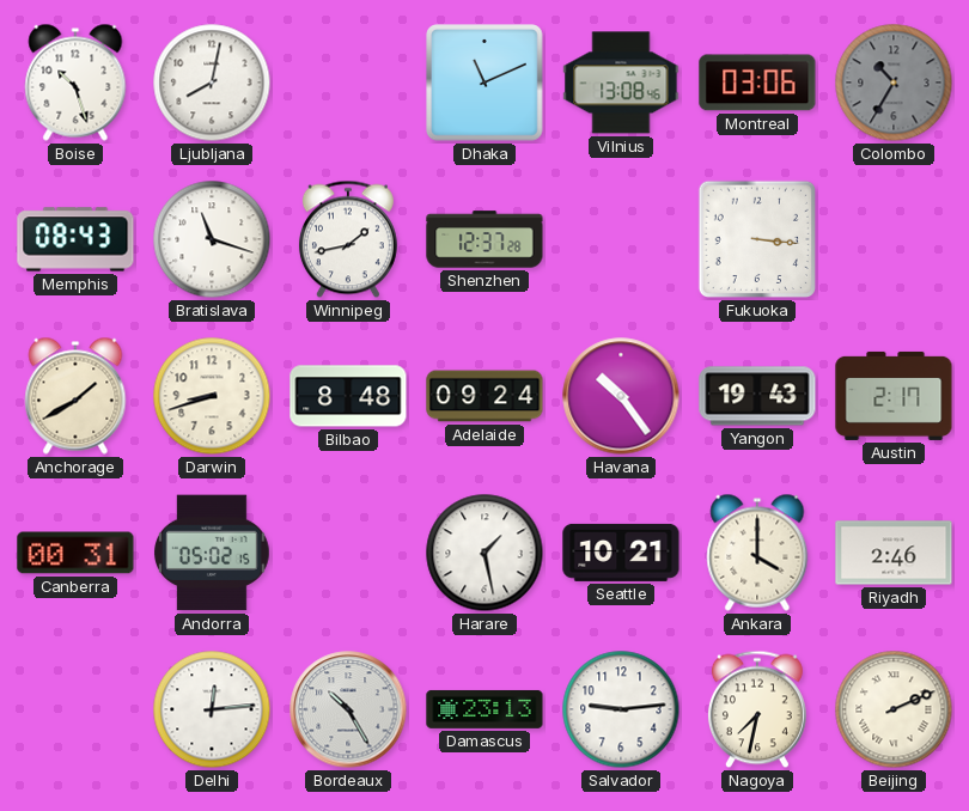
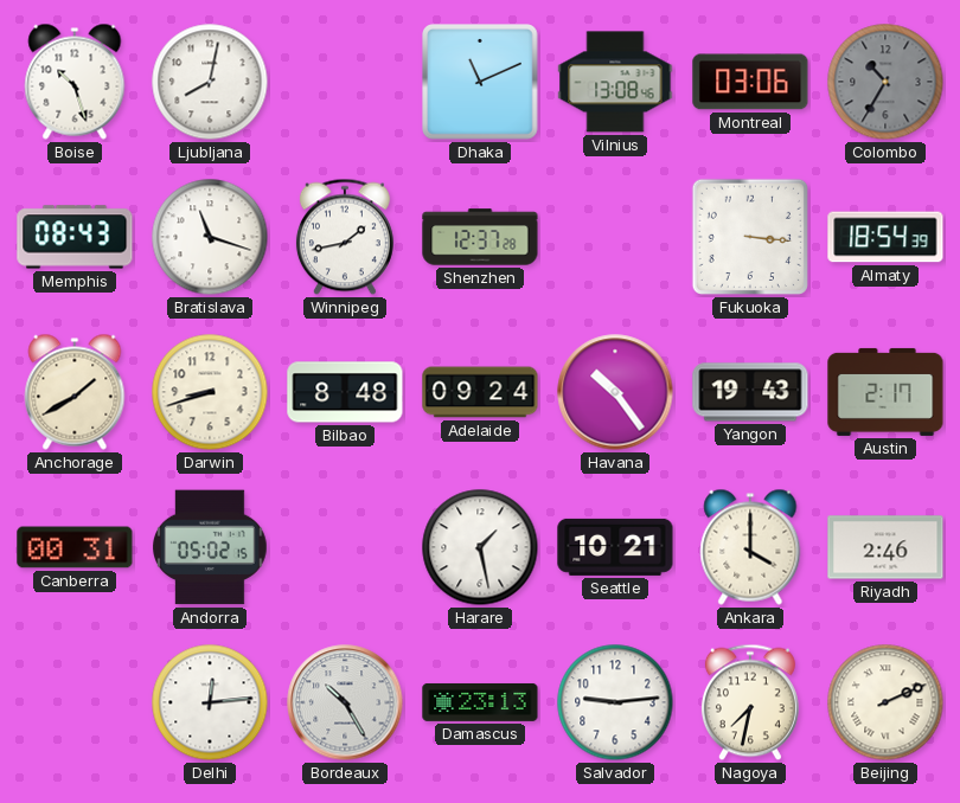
Almaty: none -> 18:54
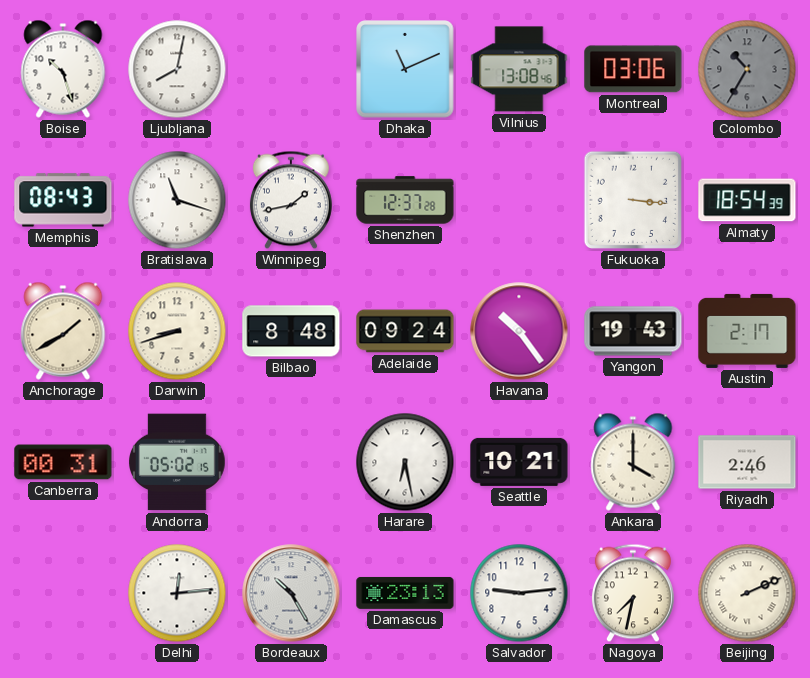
Harare: 1:28 -> 6:28
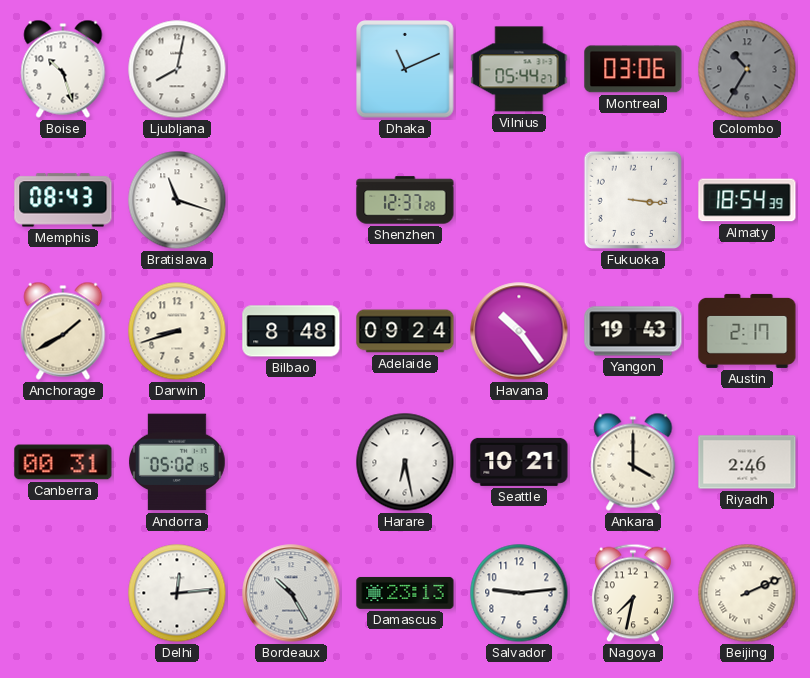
Vilnius: 13:08 -> 05:44
Winnipeg: 1:43 -> none
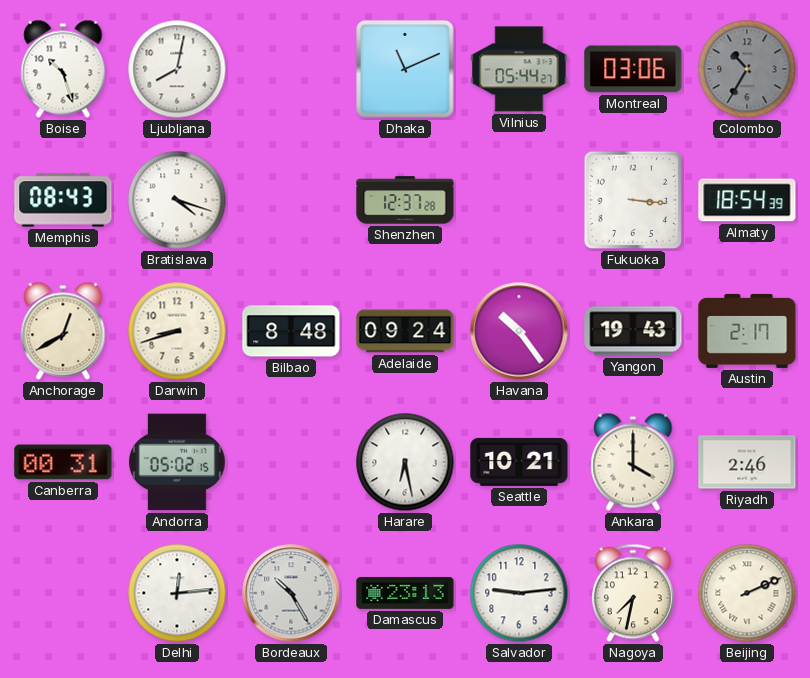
Bratislava: 11:18 -> 4:18
Anchorage: 1:40 -> 12:40
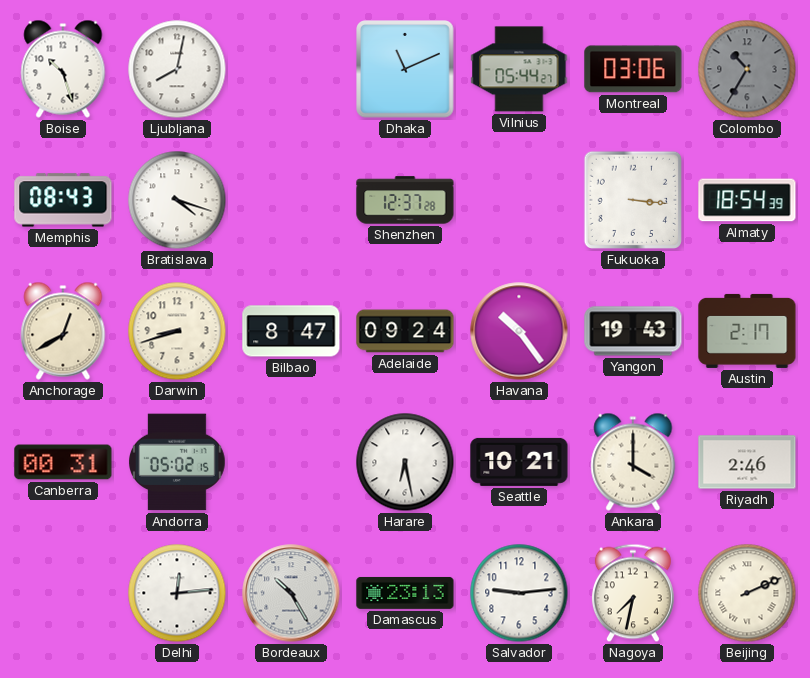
Bilbao: 8:48 -> 8:47
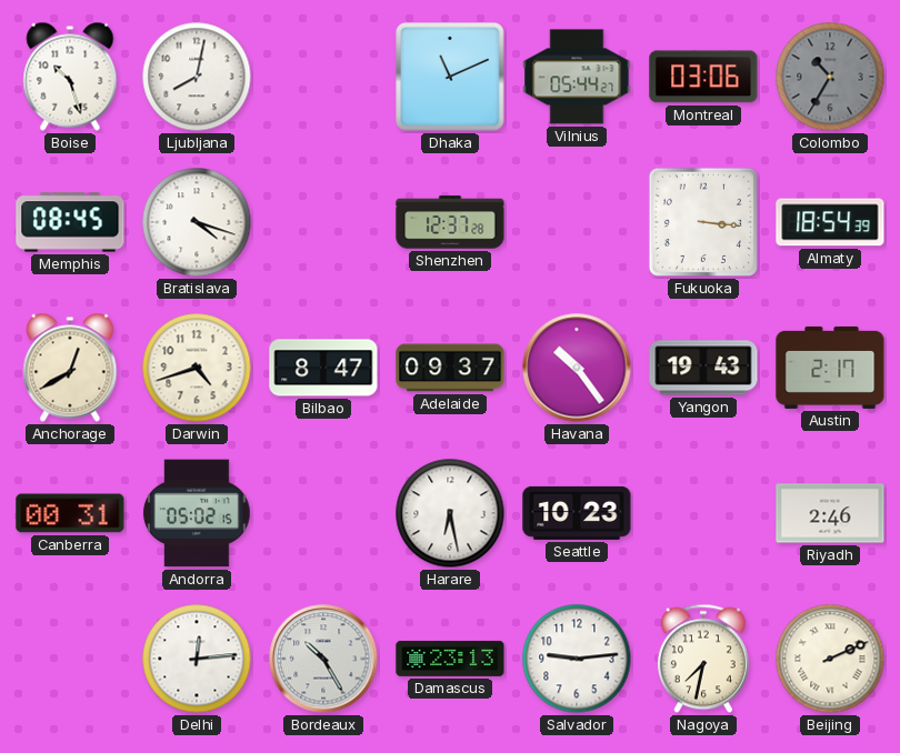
Memphis: 08:43 -> 08:45
Darwin: 8:42 -> 4:42
Adelaide: 09:24 -> 09:37
Seattle: 10:21 -> 10:23
Ankara: 4:00 -> none
